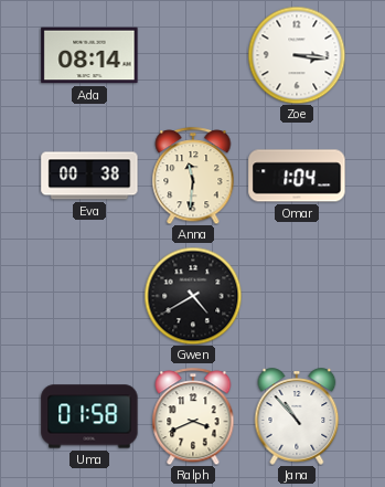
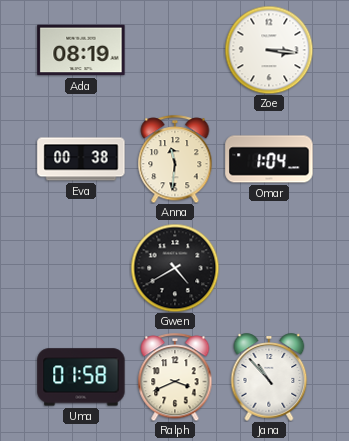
Ada: 08:14 -> 08:19
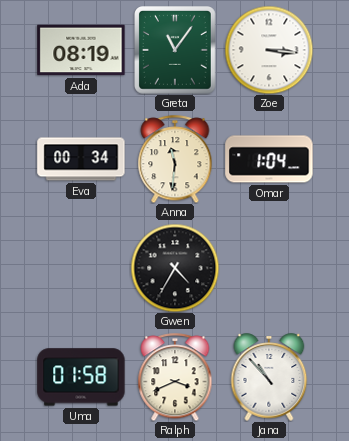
Greta: none -> 11:06
Eva: 00:38 -> 00:34
Gwen: 4:40 -> 4:35
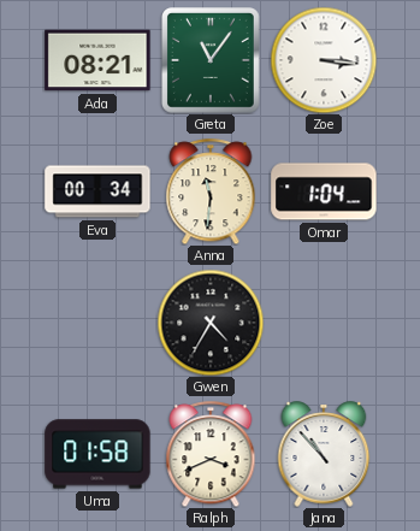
Ada: 08:19 -> 08:21
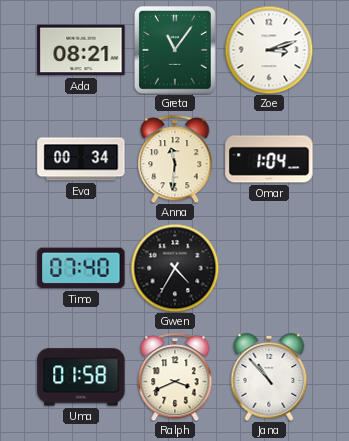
Zoe: 3:16 -> 3:12
Timo: none -> 07:40
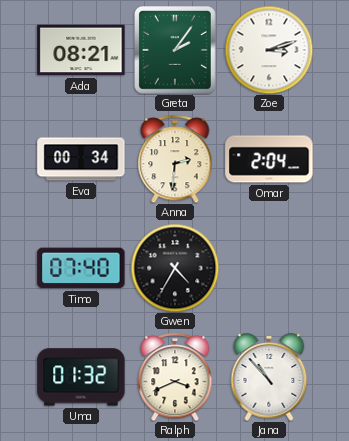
Greta: 11:06 -> 2:06
Anna: 11:31 -> 2:31
Omar: 1:04 -> 2:04
Uma: 01:58 -> 01:32
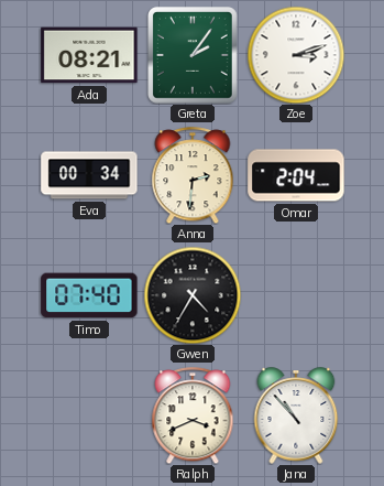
Uma: 01:32 -> none
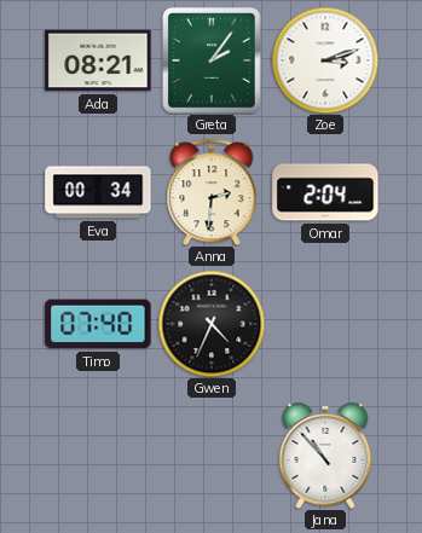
Gwen: 4:35 -> 4:34
Ralph: 3:41 -> none
